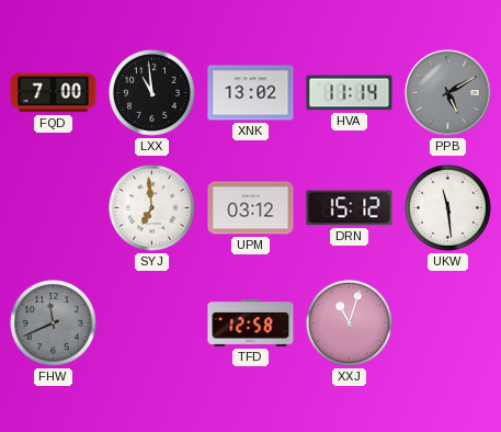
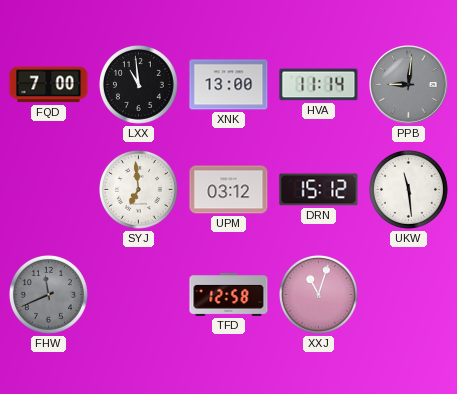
XNK: 13:02 -> 13:00
PPB: 5:10 -> 9:01
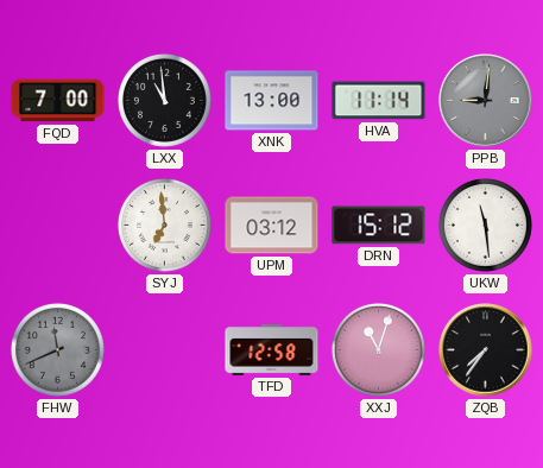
ZQB: none -> 7:36
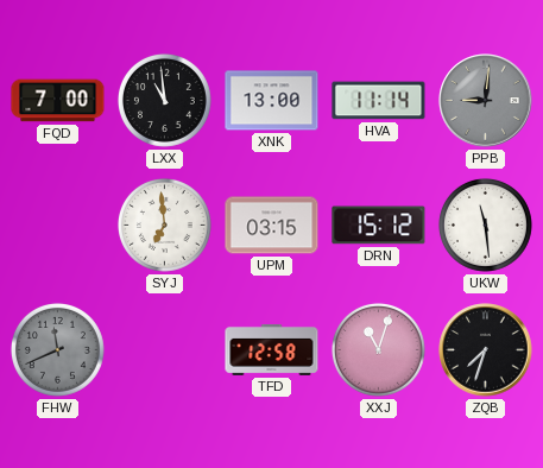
UPM: 03:12 -> 03:15
ZQB: 7:36 -> 7:33
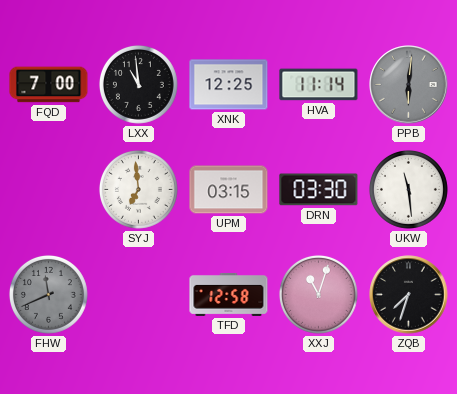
XNK: 13:00 -> 12:25
PPB: 9:01 -> 6:01
DRN: 15:12 -> 03:30
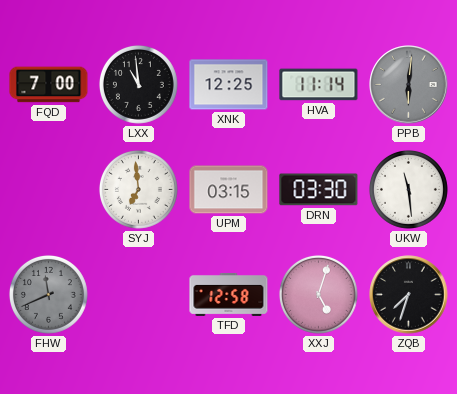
XXJ: 11:03 -> 5:03
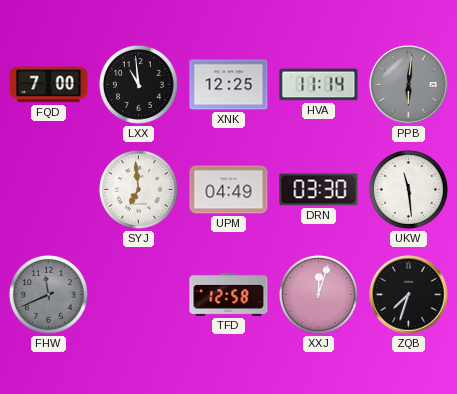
UPM: 03:15 -> 04:49
XXJ: 5:03 -> 12:03
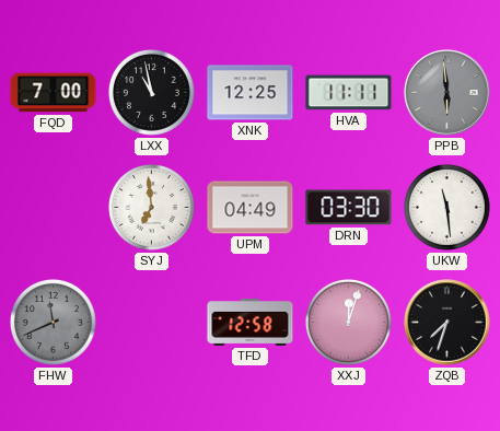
LXX: 10:59 -> 10:58
HVA: 11:14 -> 11:11
PPB: 6:01 -> 5:59
